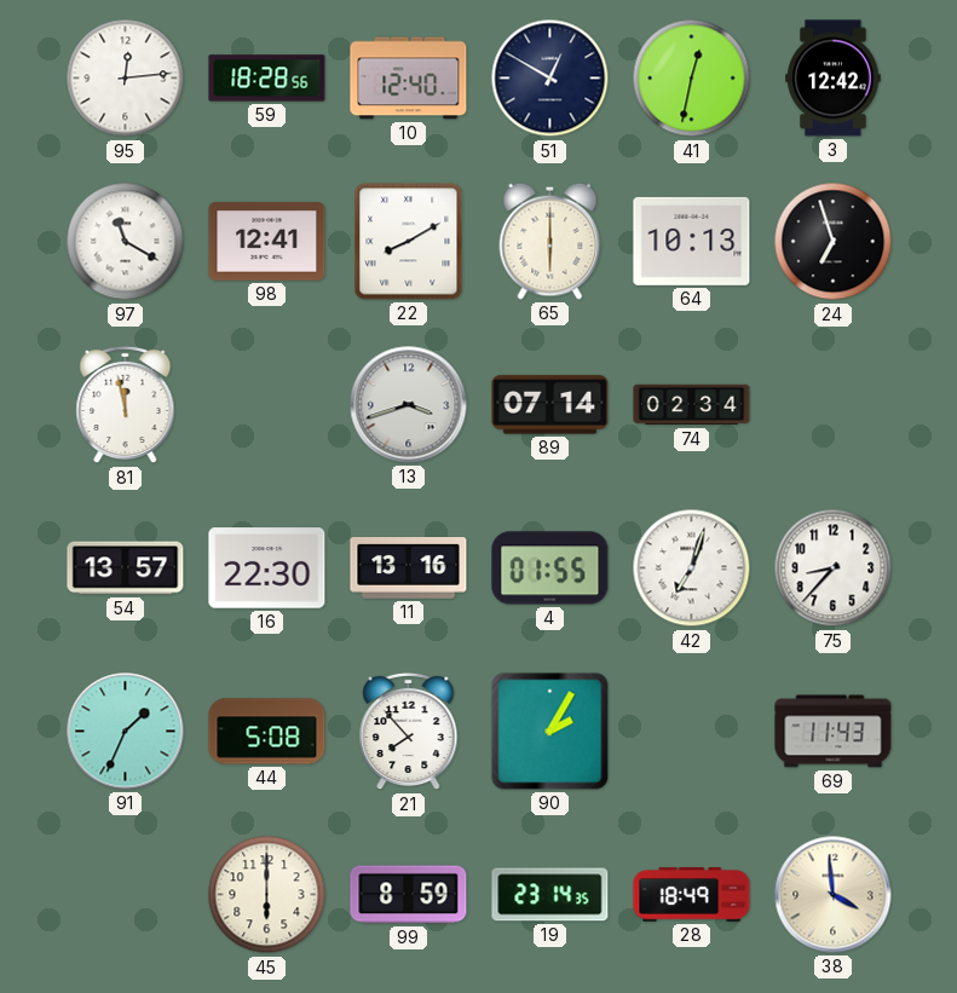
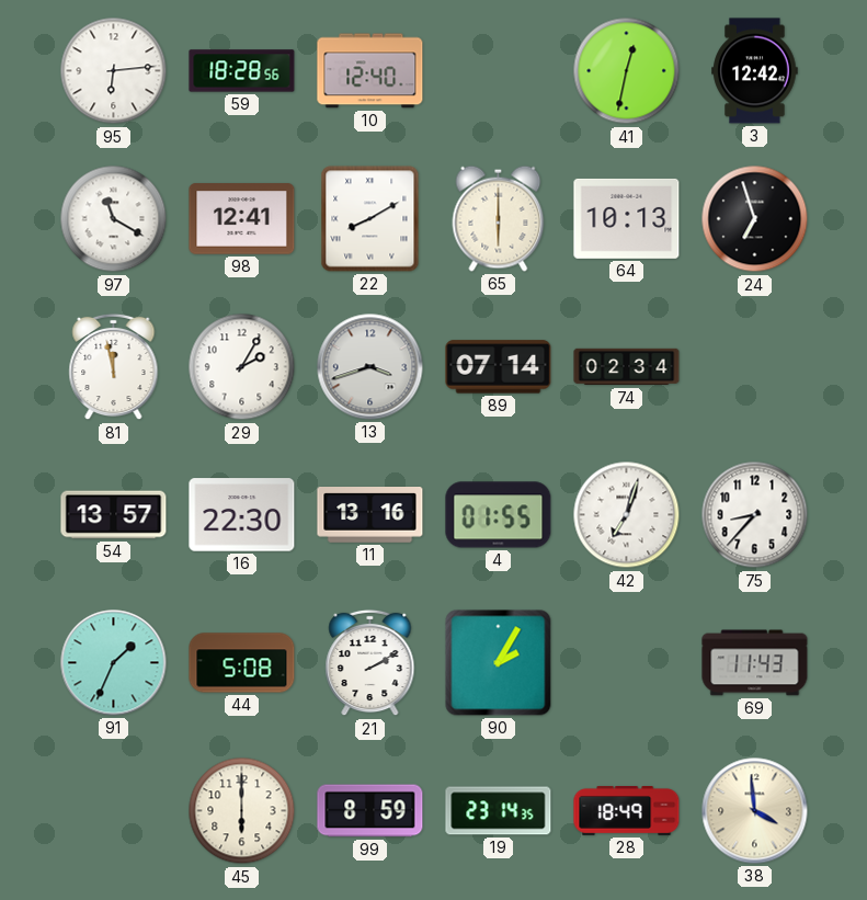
95: 12:14 -> 6:14
51: 12:50 -> none
29: none -> 2:05
21: 7:53 -> 2:10
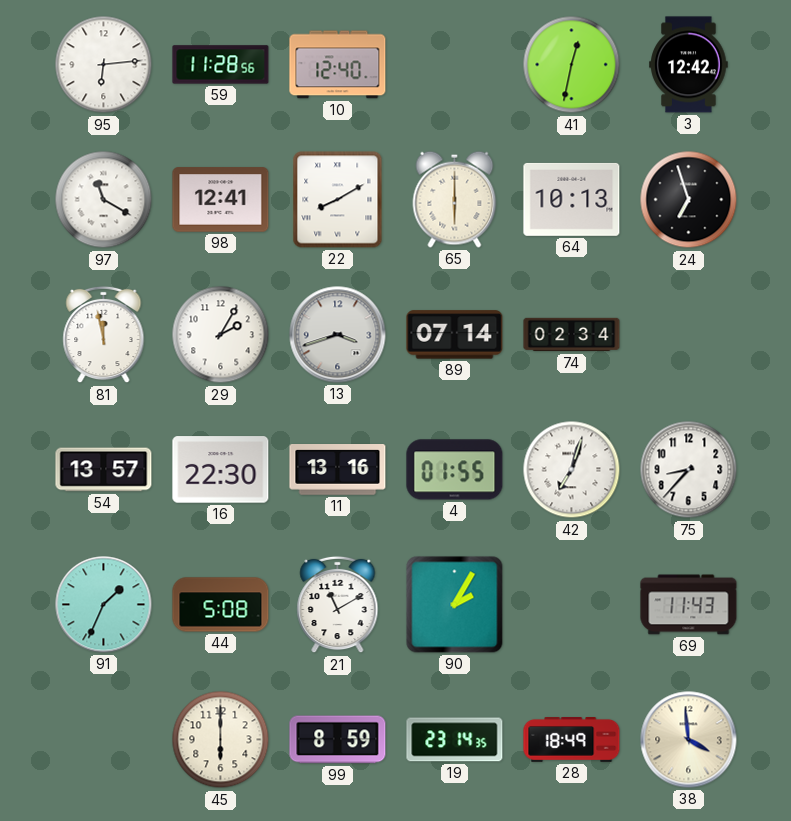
59: 18:28 -> 11:28
21: 2:10 -> 11:10
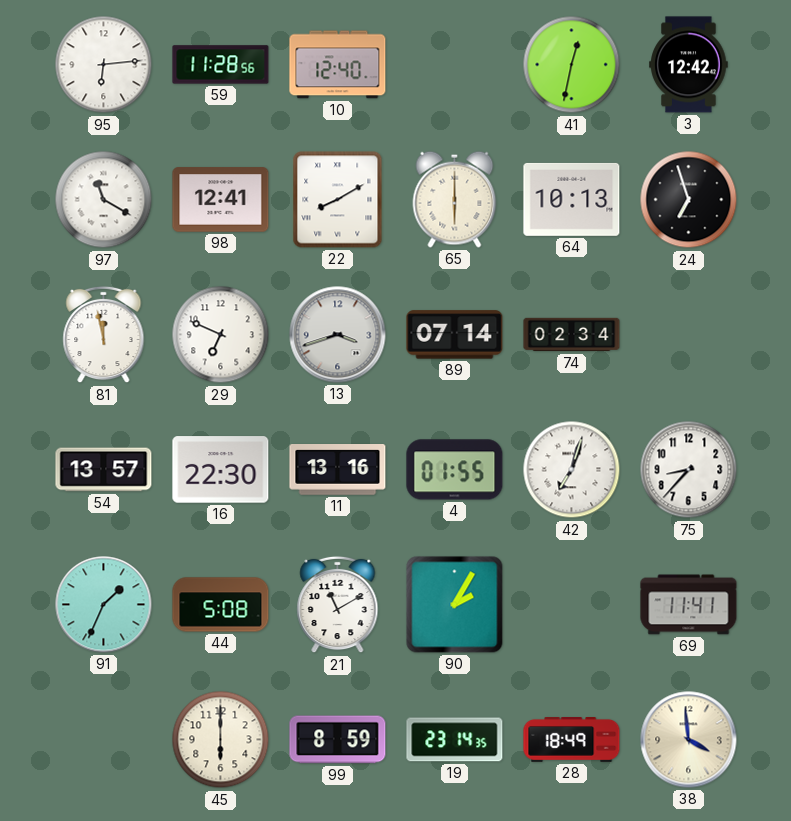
29: 2:05 -> 6:49
69: 11:43 -> 11:41
